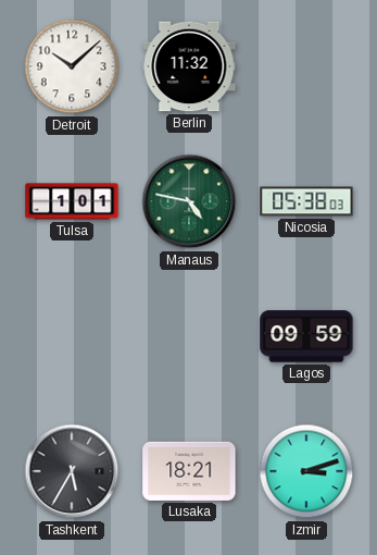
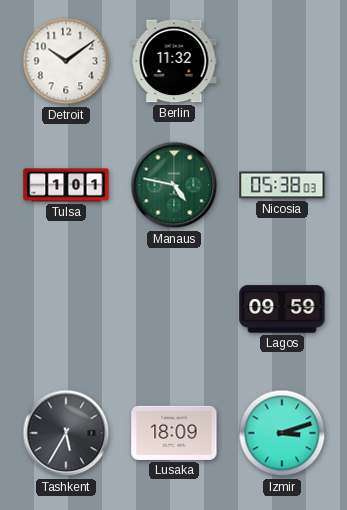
Detroit: 10:08 -> 10:09
Lusaka: 18:21 -> 18:09
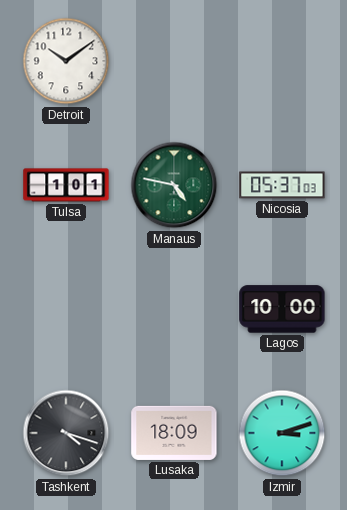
Berlin: 11:32 -> none
Nicosia: 05:38 -> 05:37
Lagos: 09:59 -> 10:00
Tashkent: 5:35 -> 4:18
